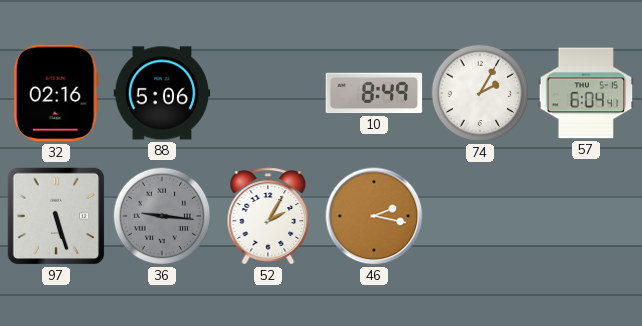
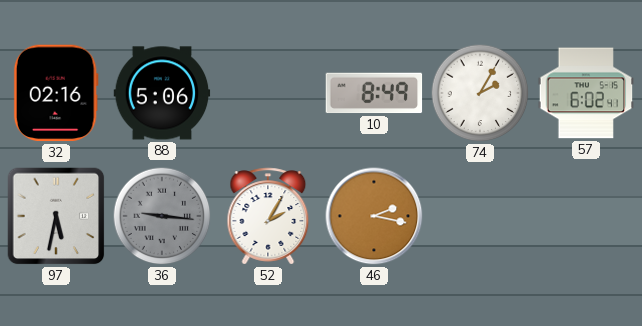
57: 6:04 -> 6:02
97: 5:27 -> 5:32
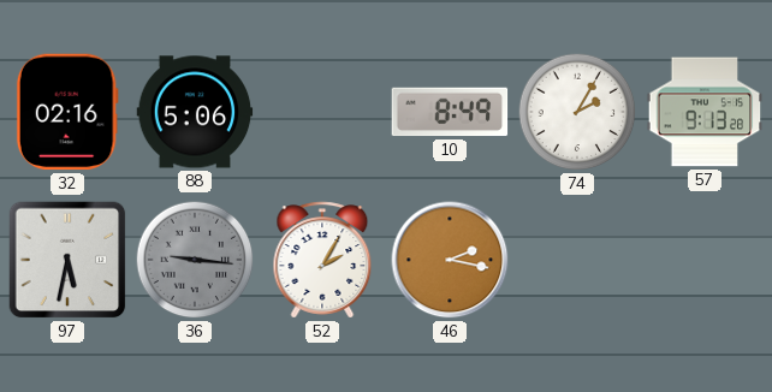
57: 6:02 -> 9:13
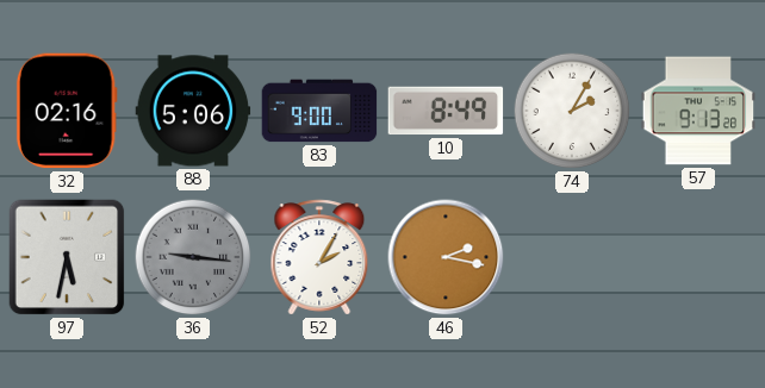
83: none -> 9:00
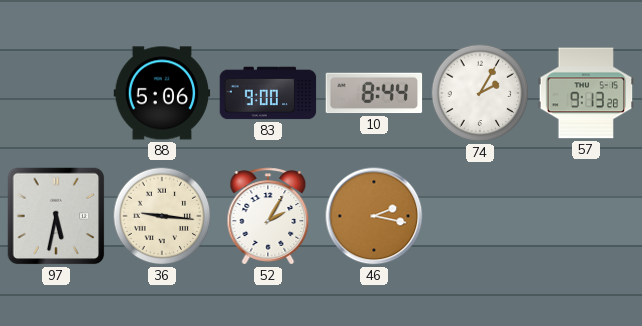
32: 02:16 -> none
10: 8:49 -> 8:44
36 dial: grey -> cream
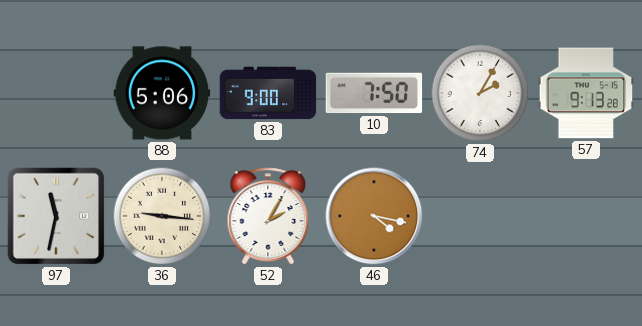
10: 8:44 -> 7:50
97: 5:32 -> 11:32
46: 2:17 -> 4:17
